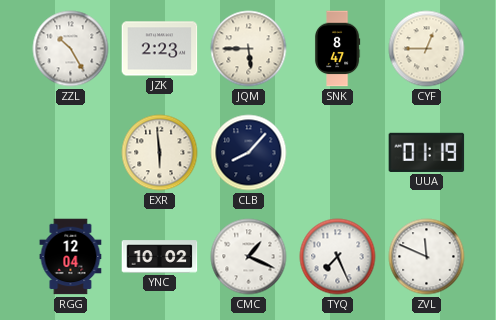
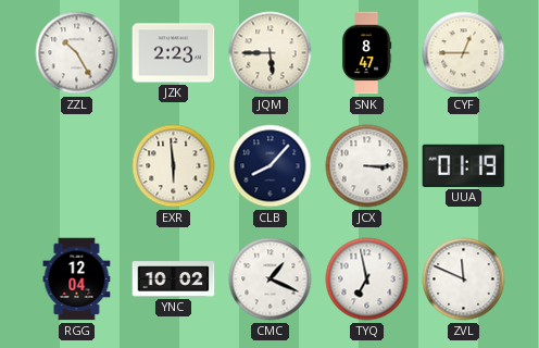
JCX: none -> 3:15
TYQ: 7:26 -> 6:58
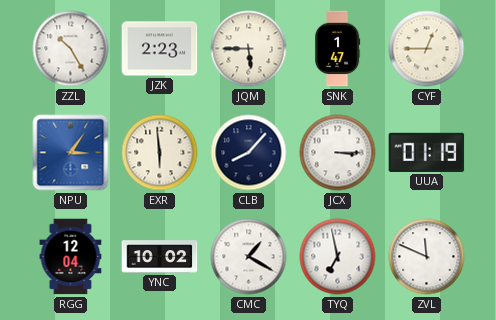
SNK: 8:47 -> 1:47
NPU: none -> 3:06
CMC: 1:19 -> 1:20
